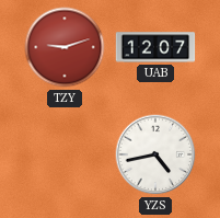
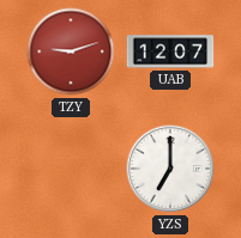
YZS: 4:43 -> 7:00
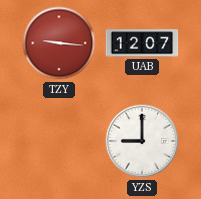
TZY: 9:12 -> 9:16
YZS: 7:00 -> 9:00
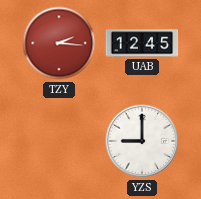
TZY: 9:16 -> 2:16
UAB: 12:07 -> 12:45
